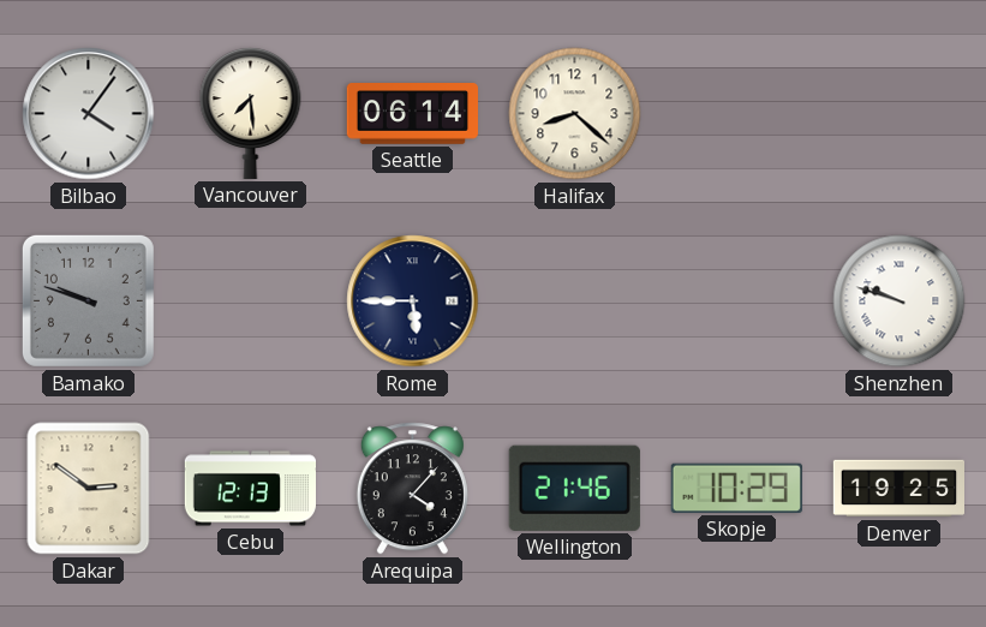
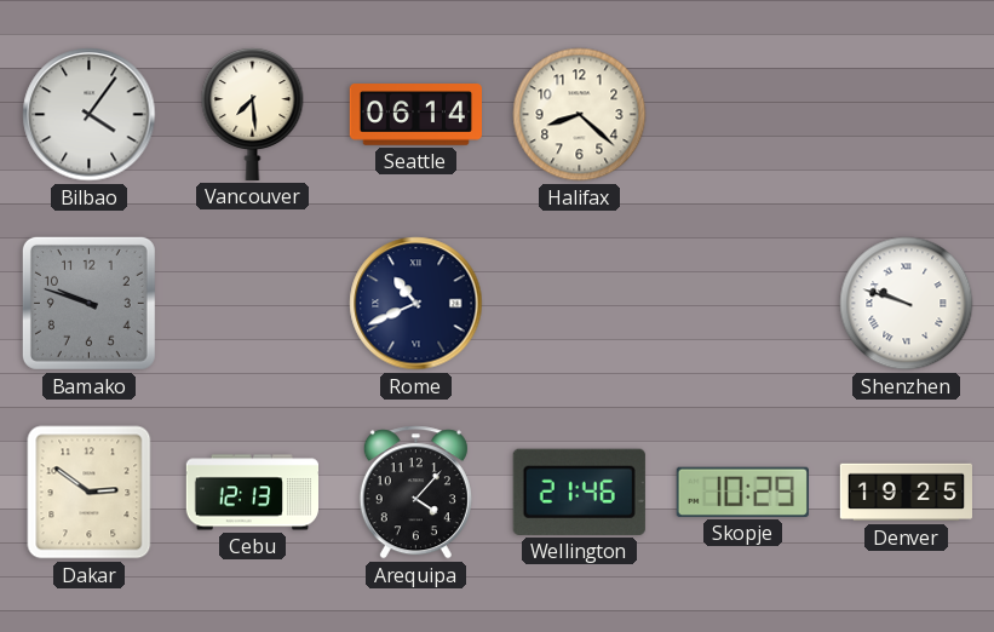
Rome: 5:45 -> 10:41
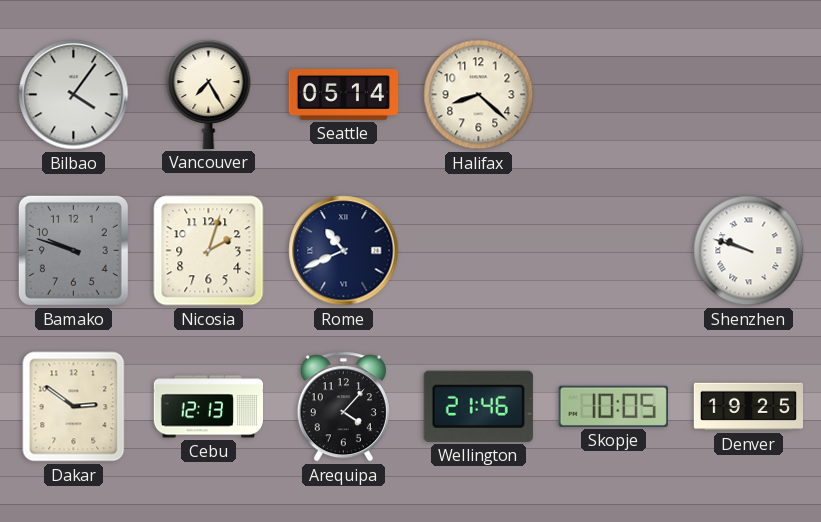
Vancouver: 7:29 -> 7:25
Seattle: 06:14 -> 05:14
Nicosia: none -> 2:03
Skopje: 10:29 -> 10:05
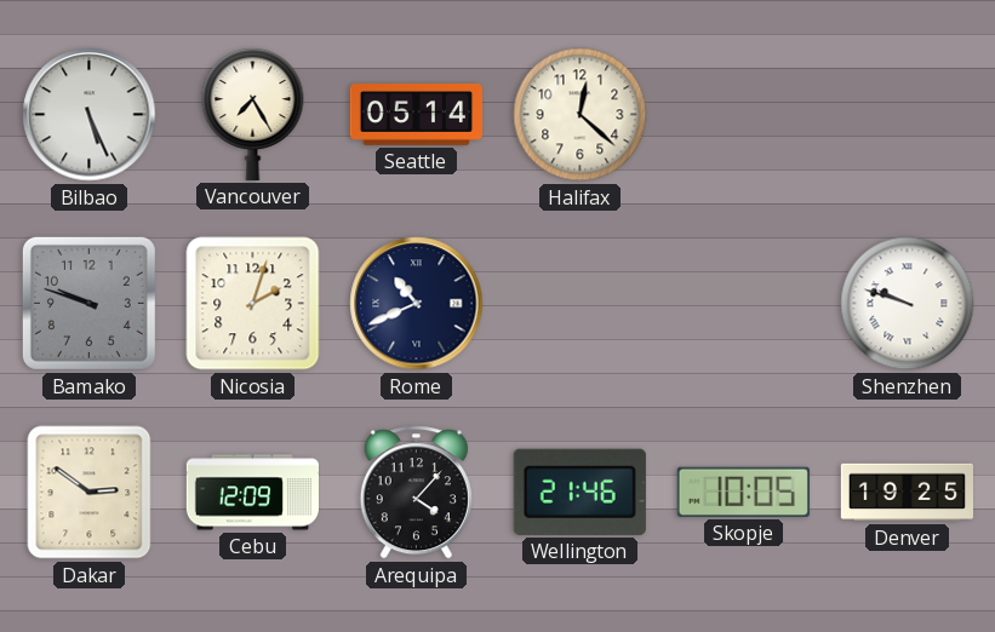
Bilbao: 4:06 -> 5:26
Halifax: 8:22 -> 12:22
Cebu: 12:13 -> 12:09
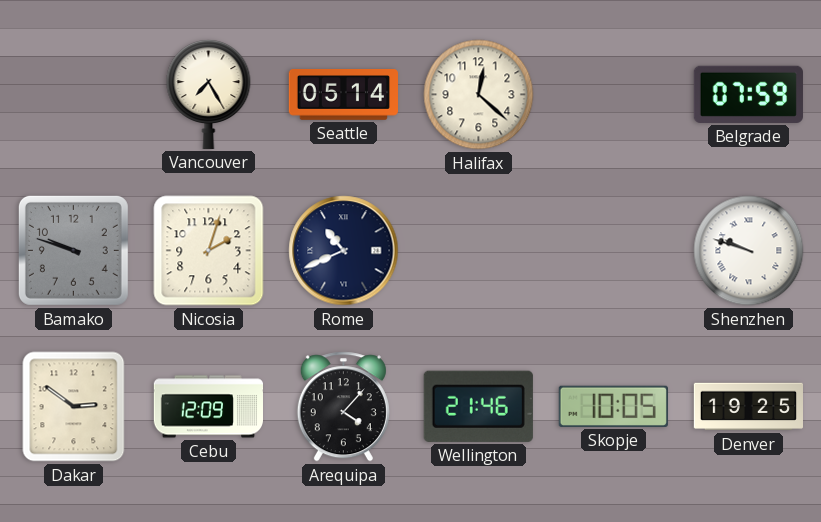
Bilbao: 5:26 -> none
Belgrade: none -> 07:59
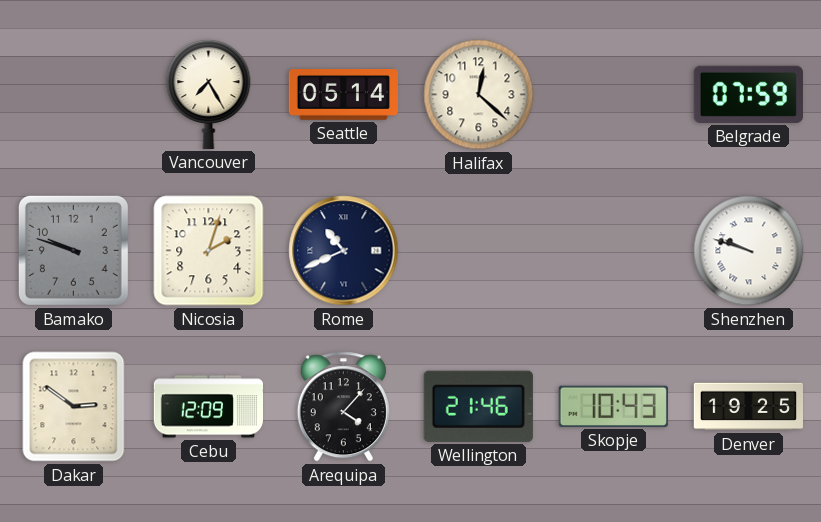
Skopje: 10:05 -> 10:43
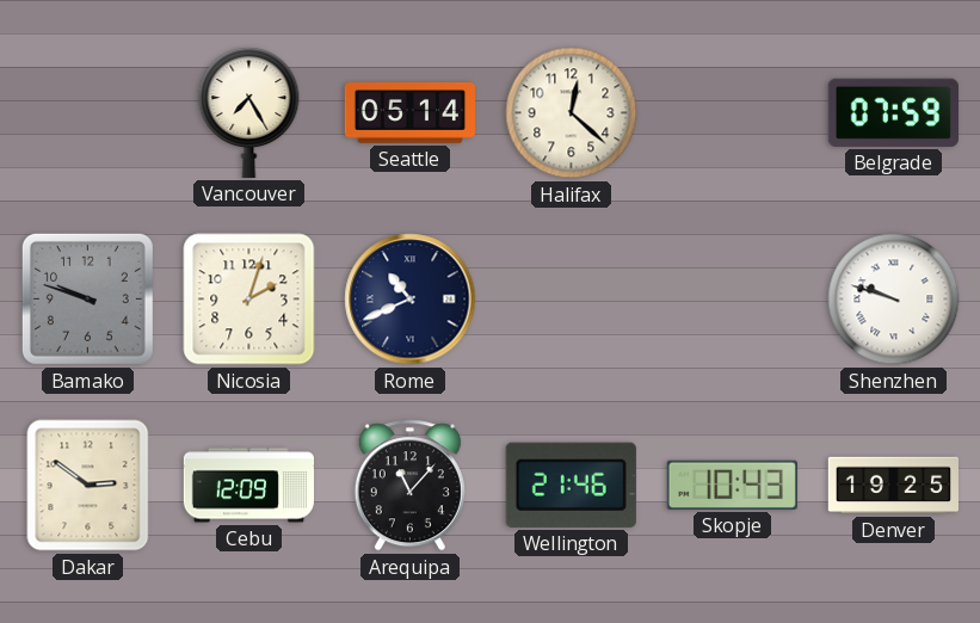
Arequipa: 4:07 -> 11:07
